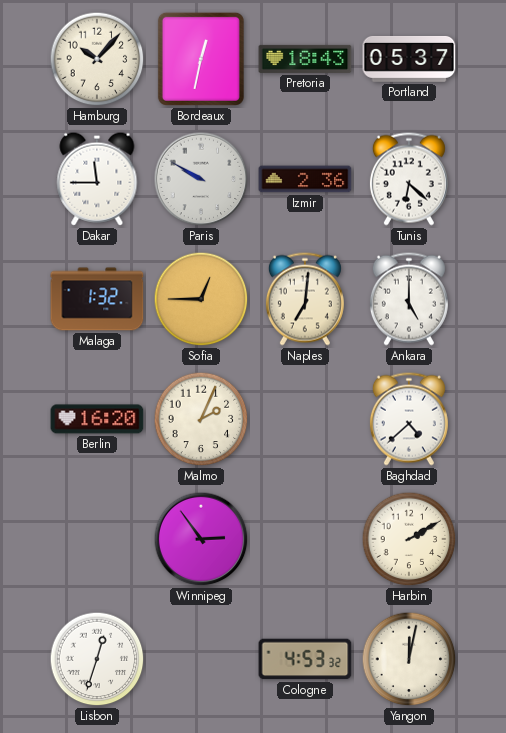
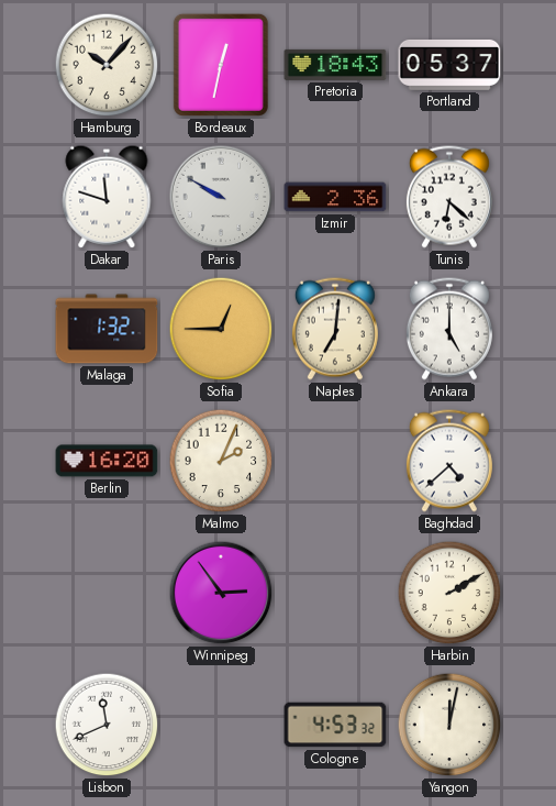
Dakar: 11:45 -> 11:48
Lisbon: 12:33 -> 11:41
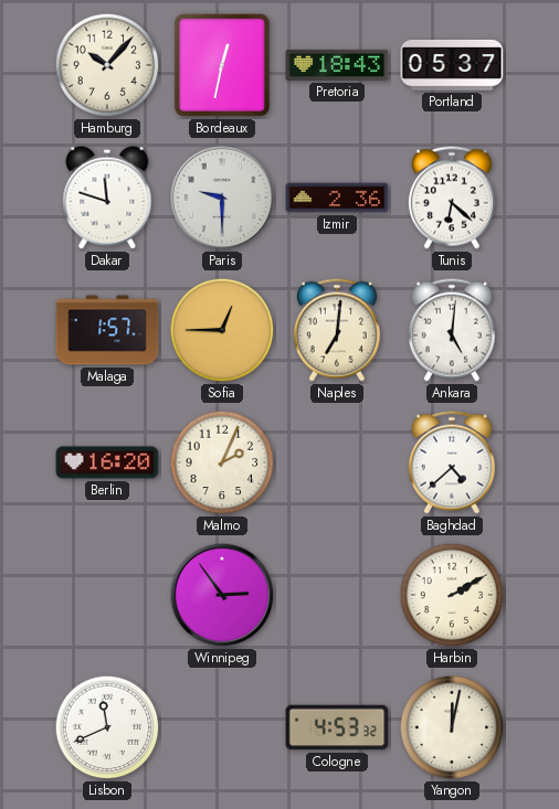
Paris: 9:50 -> 9:30
Malaga: 1:32 -> 1:57
Ankara: 5:00 -> 5:01
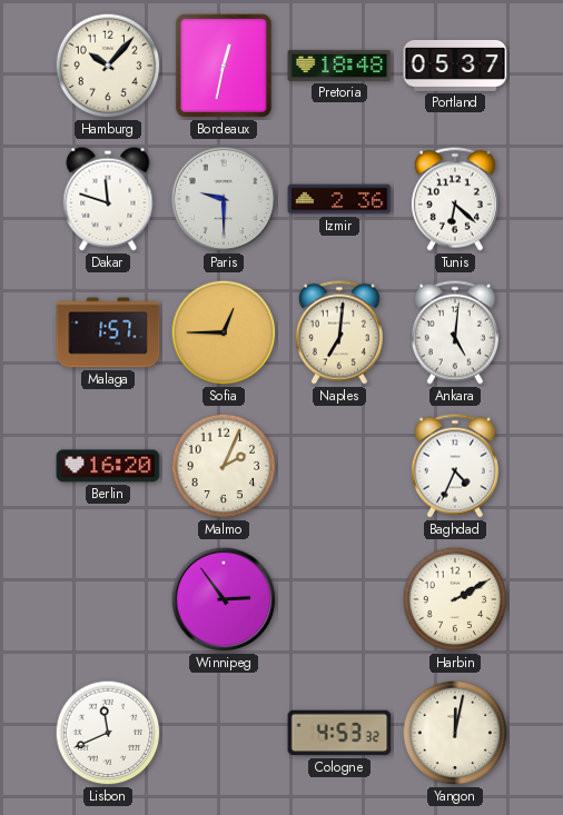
Pretoria: 18:43 -> 18:48
Baghdad: 4:38 -> 4:34
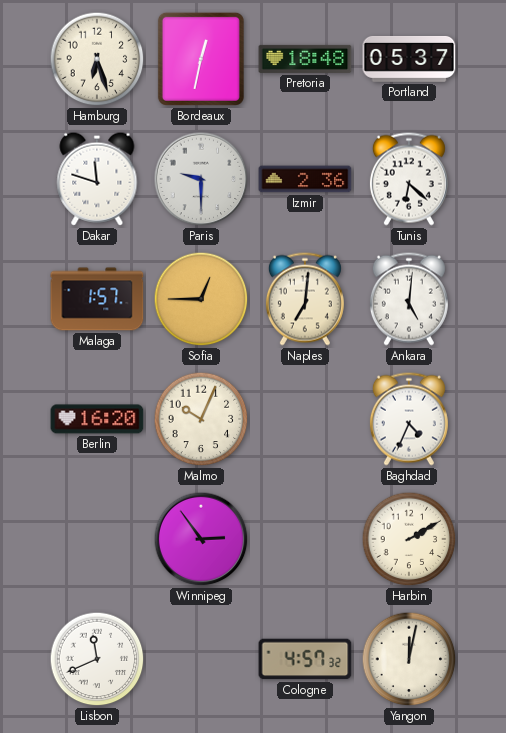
Hamburg: 10:07 -> 6:27
Malmo: 2:04 -> 10:04
Cologne: 4:53 -> 4:57
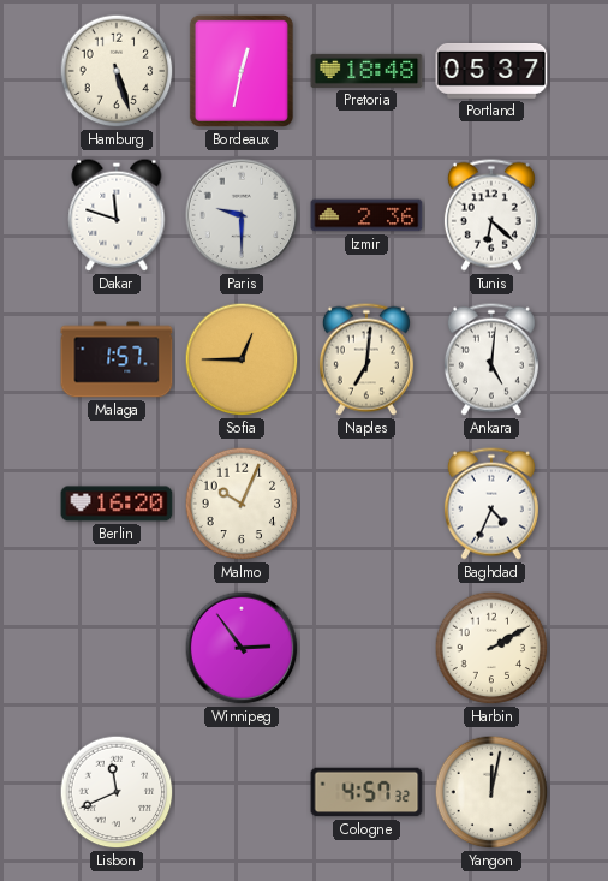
Hamburg: 6:27 -> 5:27
